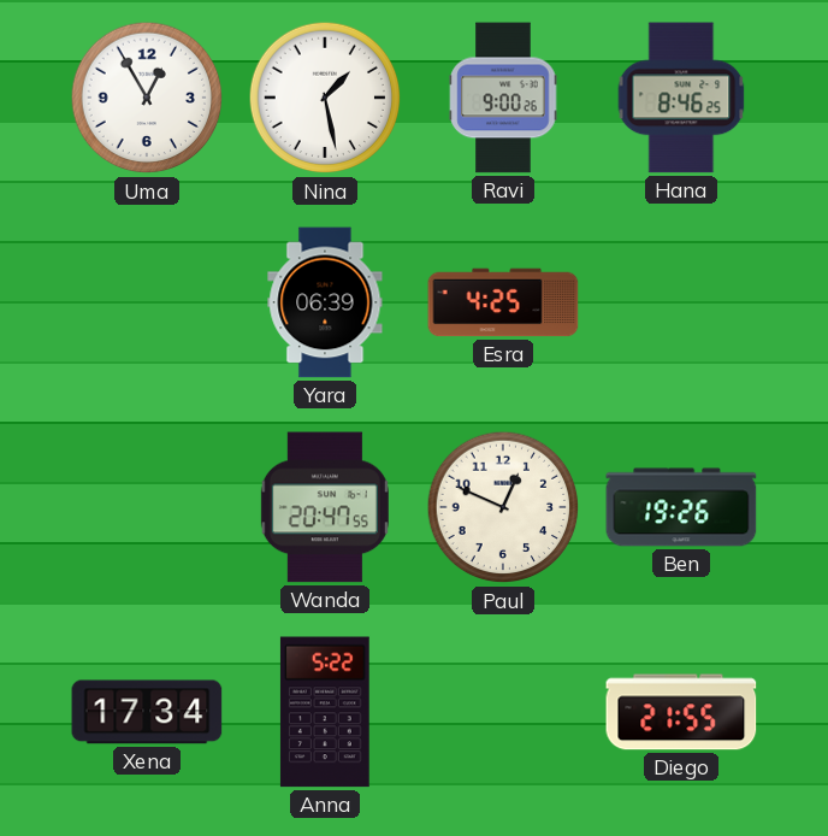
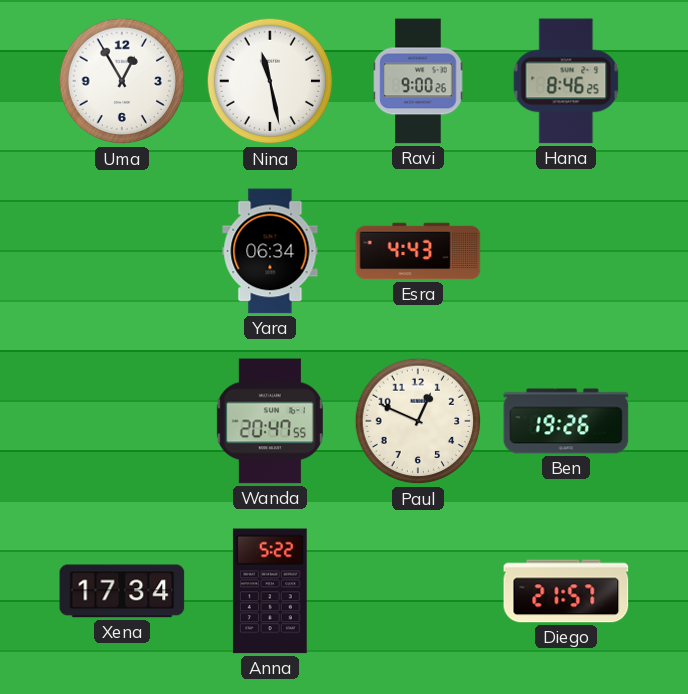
Nina: 1:28 -> 11:28
Yara: 06:39 -> 06:34
Esra: 4:25 -> 4:43
Diego: 21:55 -> 21:57
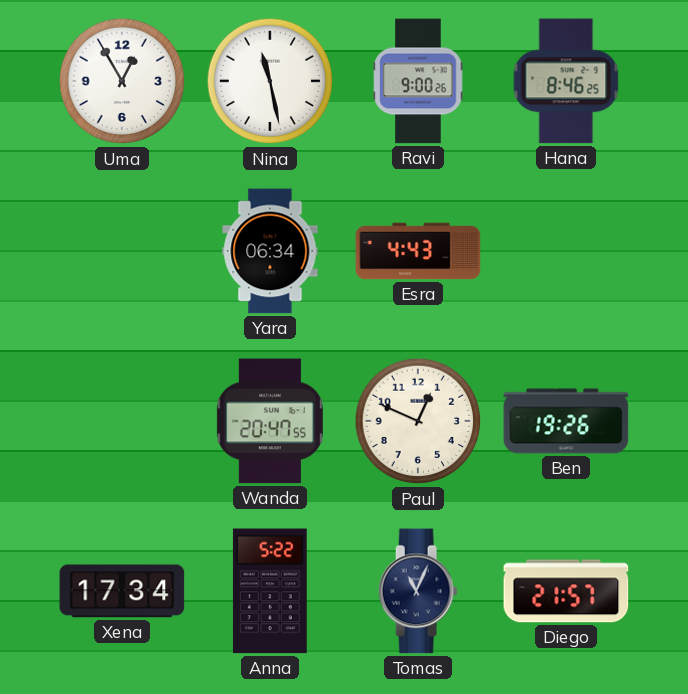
Tomas: none -> 11:04
